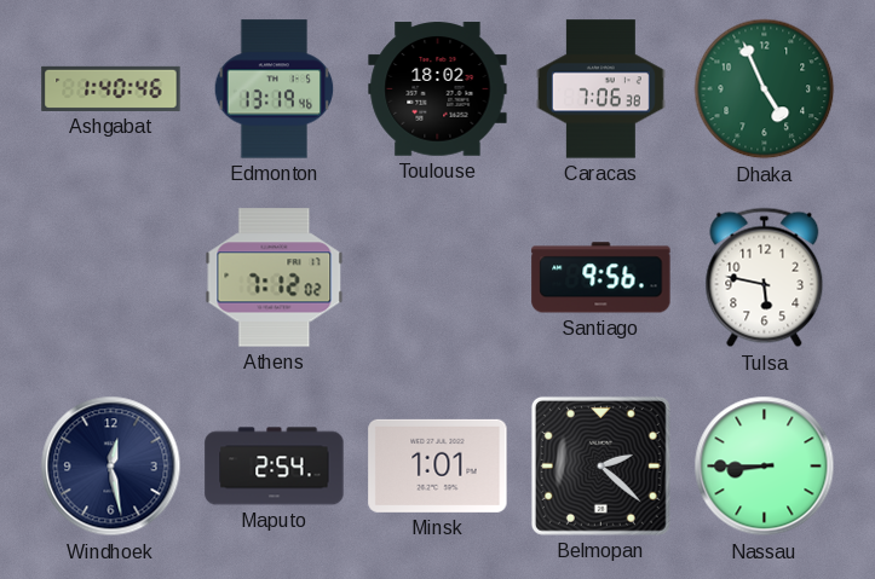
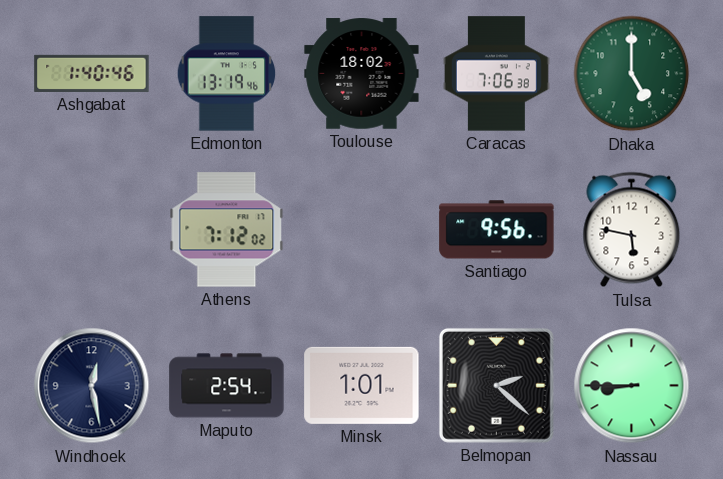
Dhaka: 4:56 -> 5:00
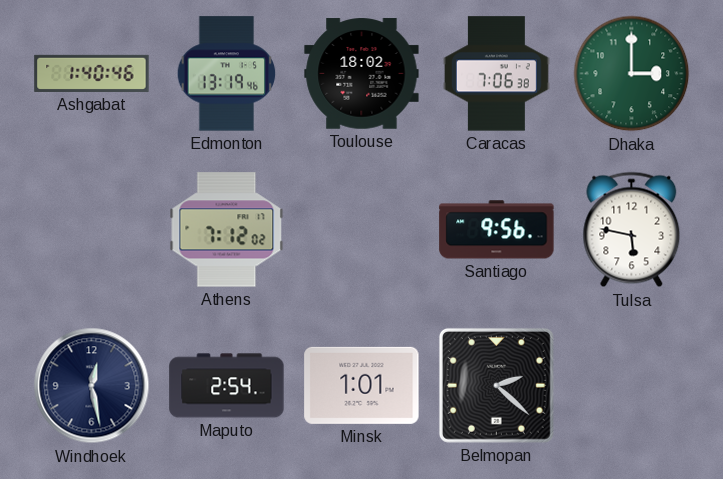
Dhaka: 5:00 -> 3:00
Nassau: 8:45 -> none
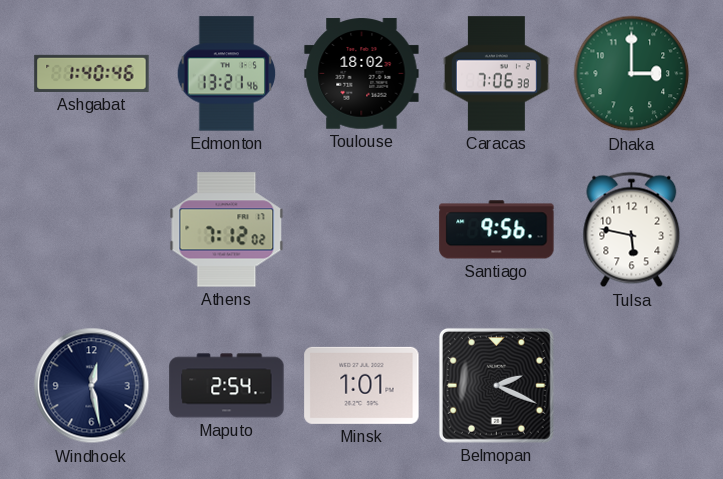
Edmonton: 13:19 -> 13:21
Belmopan: 2:22 -> 2:19
